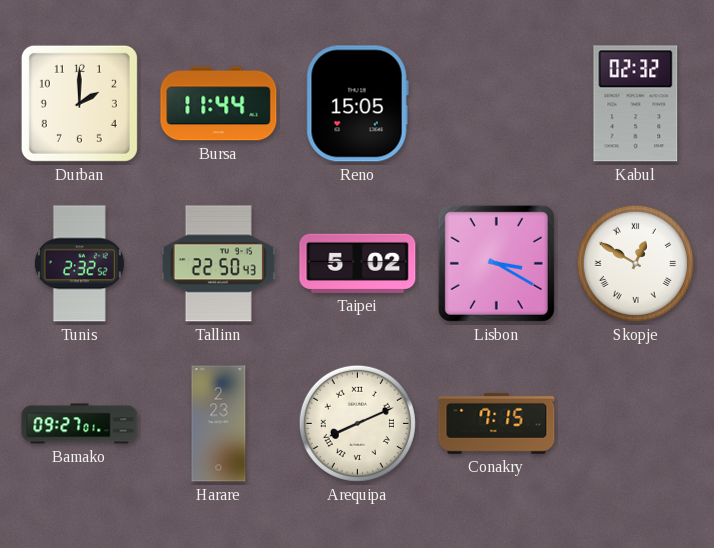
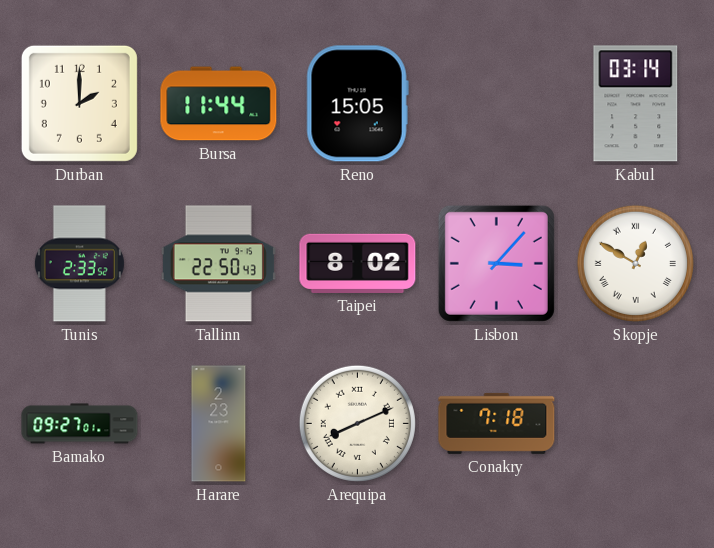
Kabul: 02:32 -> 03:14
Tunis: 2:32 -> 2:33
Taipei: 5:02 -> 8:02
Lisbon: 3:20 -> 3:07
Conakry: 7:15 -> 7:18
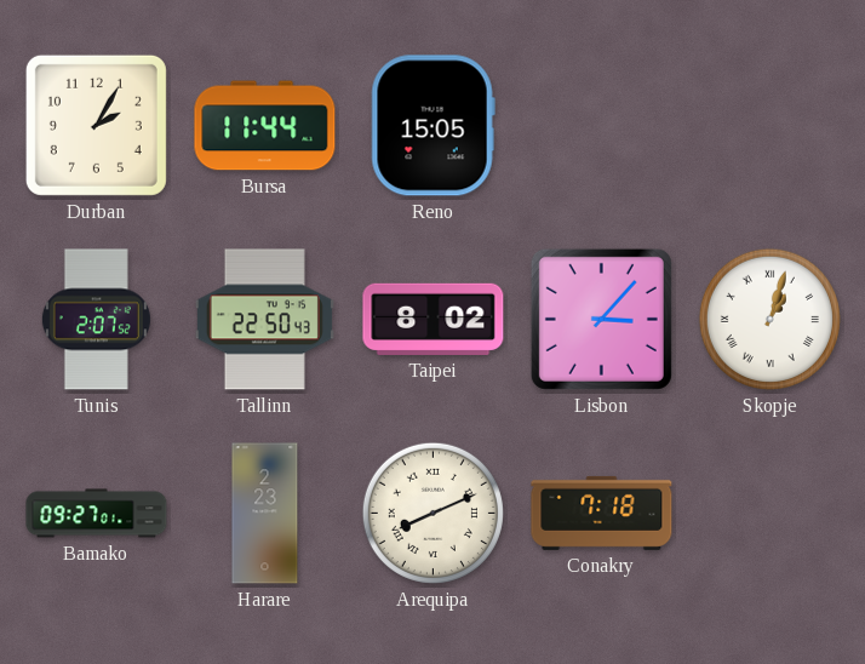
Durban: 2:00 -> 2:05
Kabul: 03:14 -> none
Tunis: 2:33 -> 2:07
Skopje: 12:50 -> 1:03
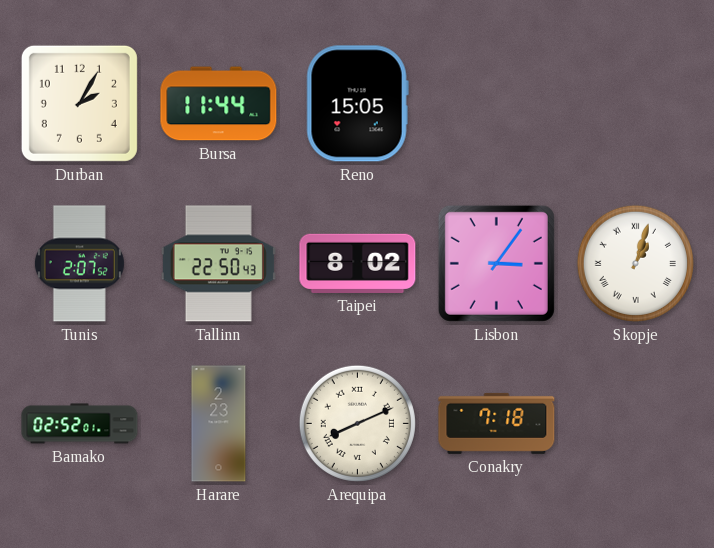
Lisbon: 3:07 -> 3:06
Bamako: 09:27 -> 02:52
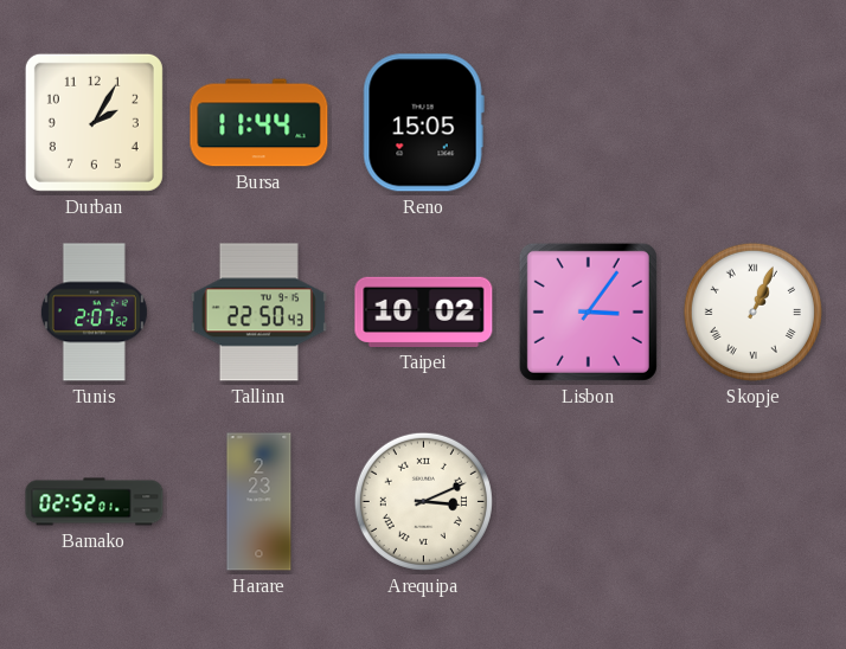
Taipei: 8:02 -> 10:02
Skopje: 1:03 -> 1:04
Arequipa: 8:11 -> 3:11
Conakry: 7:18 -> none
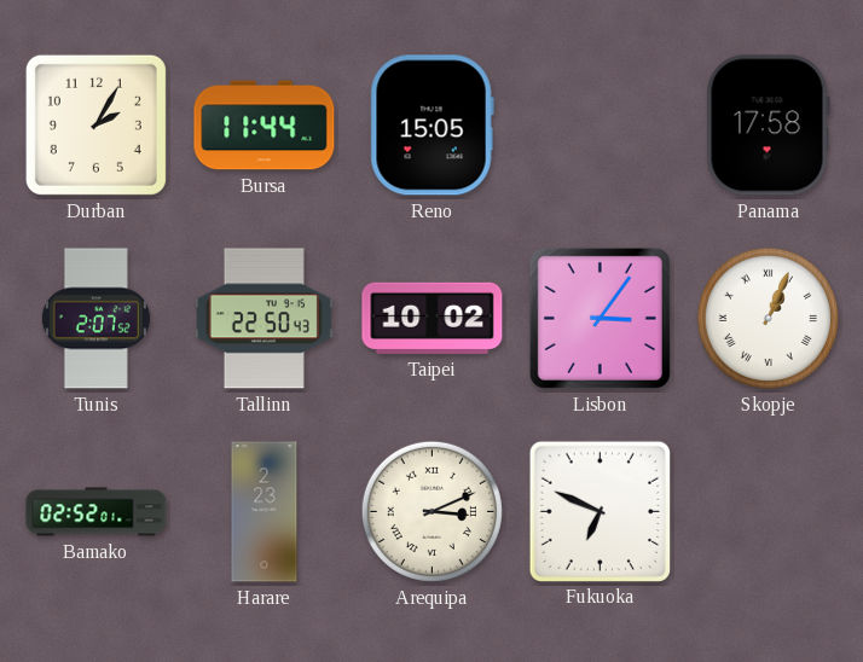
Panama: none -> 17:58
Fukuoka: none -> 6:49
